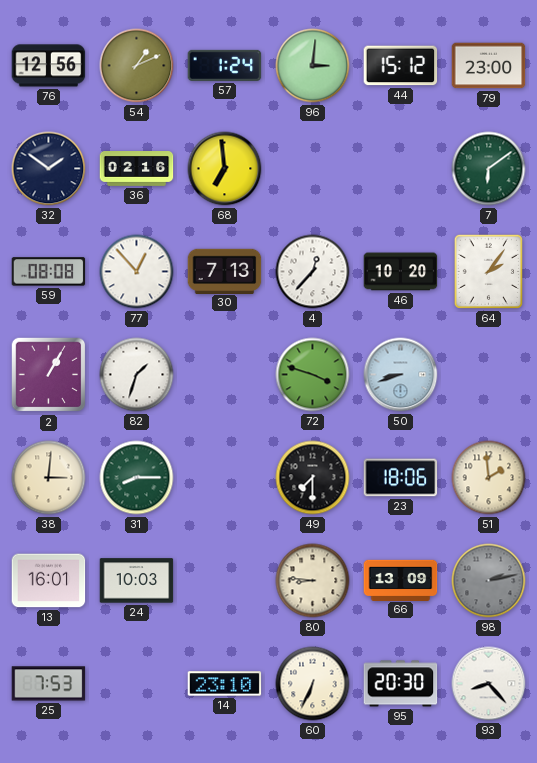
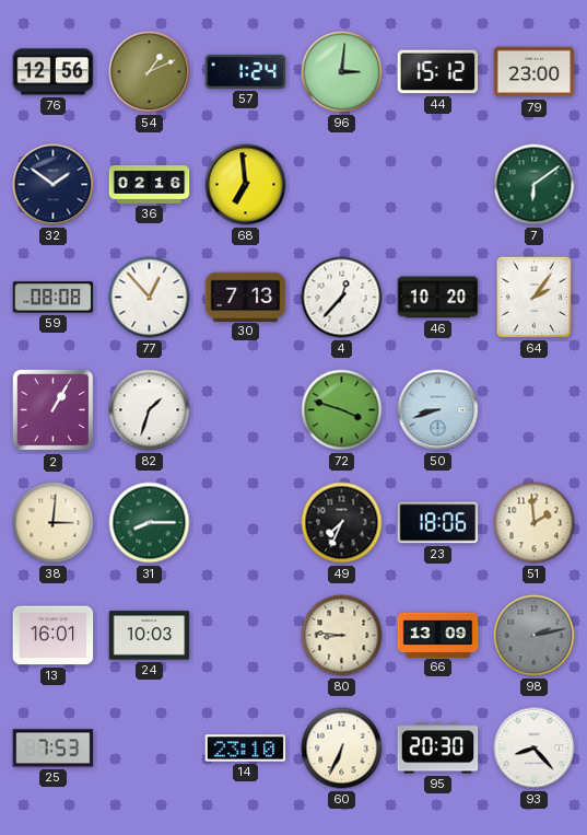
49: 7:30 -> 7:34
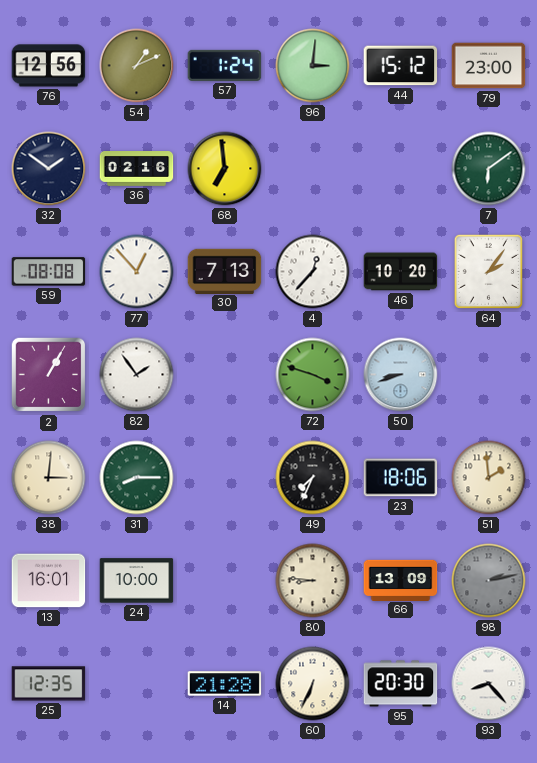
82: 1:33 -> 1:54
24: 10:03 -> 10:00
25: 7:53 -> 12:35
14: 23:10 -> 21:28
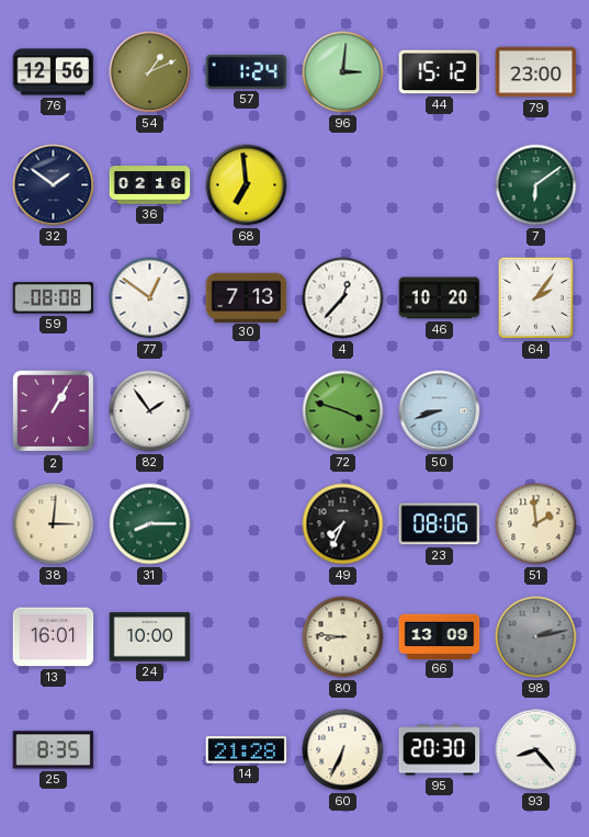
77: 12:53 -> 12:51
23: 18:06 -> 08:06
25: 12:35 -> 8:35
